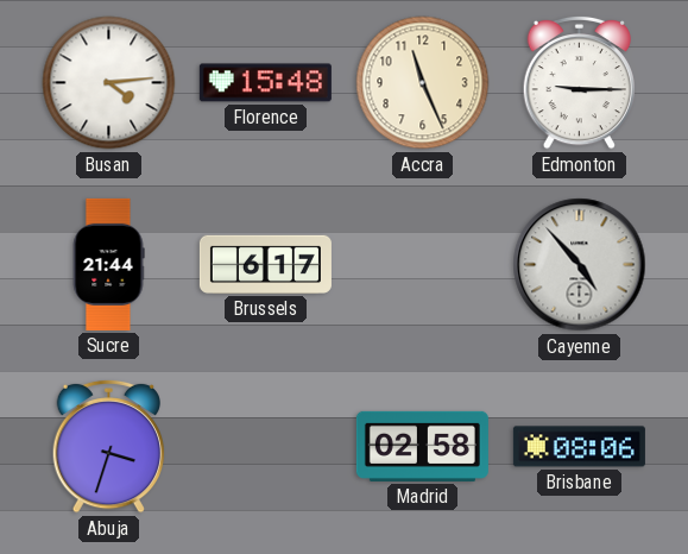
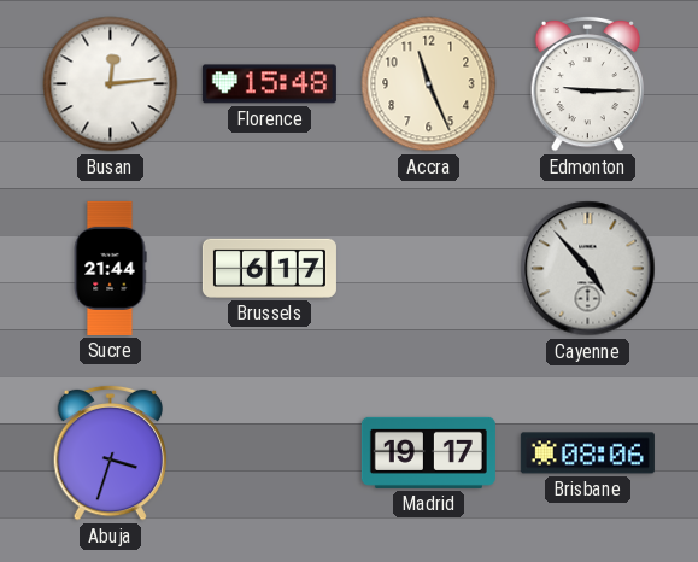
Busan: 4:14 -> 12:14
Madrid: 02:58 -> 19:17
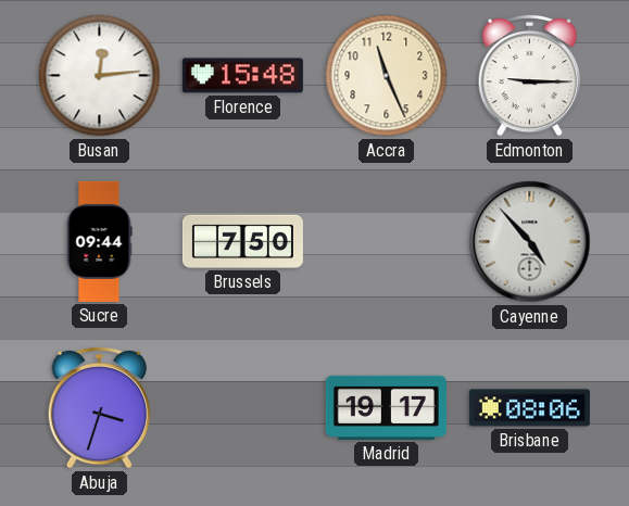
Sucre: 21:44 -> 09:44
Brussels: 6:17 -> 7:50
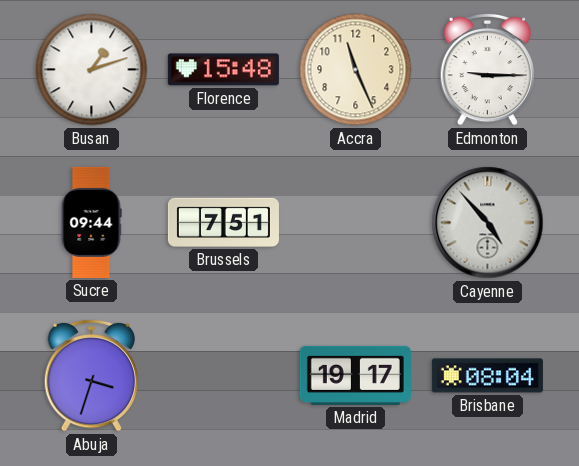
Busan: 12:14 -> 1:12
Brussels: 7:50 -> 7:51
Brisbane: 08:06 -> 08:04
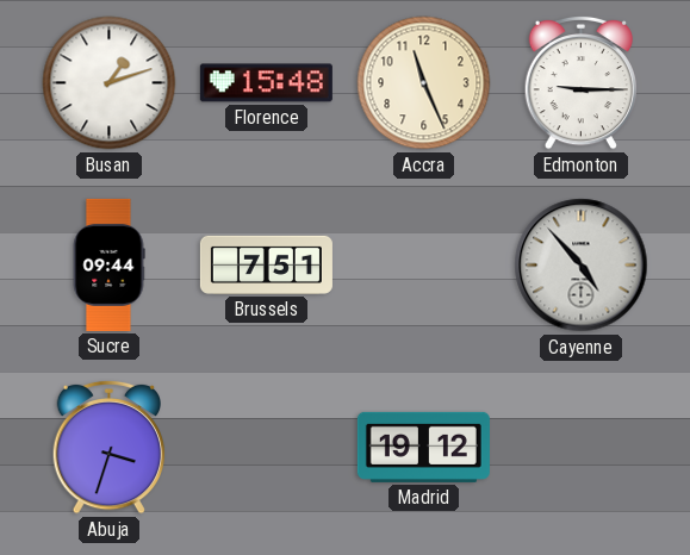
Madrid: 19:17 -> 19:12
Brisbane: 08:04 -> none
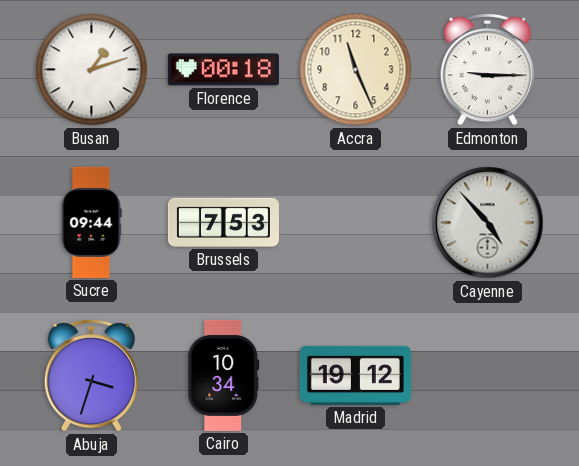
Florence: 15:48 -> 00:18
Brussels: 7:51 -> 7:53
Cairo: none -> 10:34
